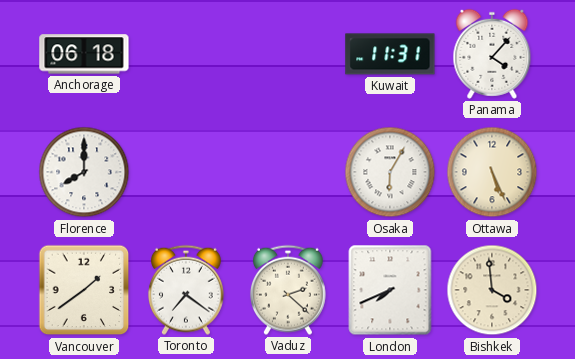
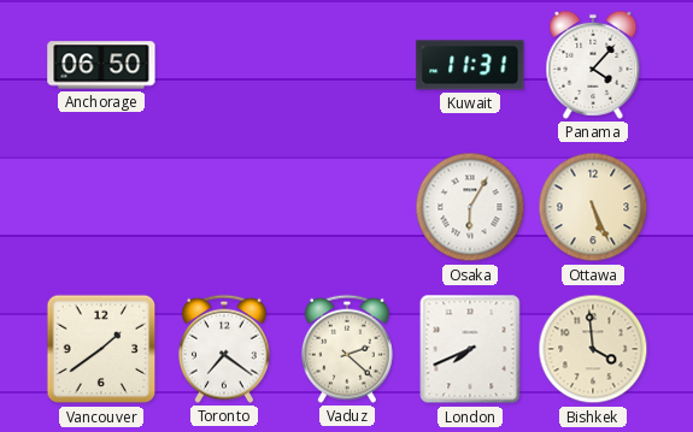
Anchorage: 06:18 -> 06:50
Florence: 8:00 -> none
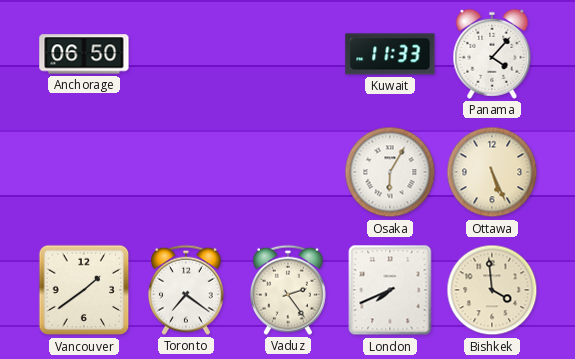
Kuwait: 11:31 -> 11:33
Vaduz: 2:22 -> 2:24
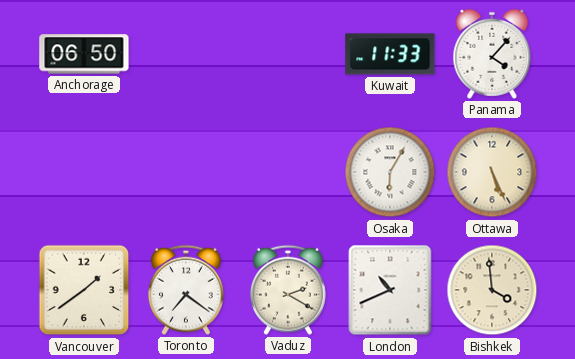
Vaduz: 2:24 -> 2:20
London: 7:41 -> 10:41
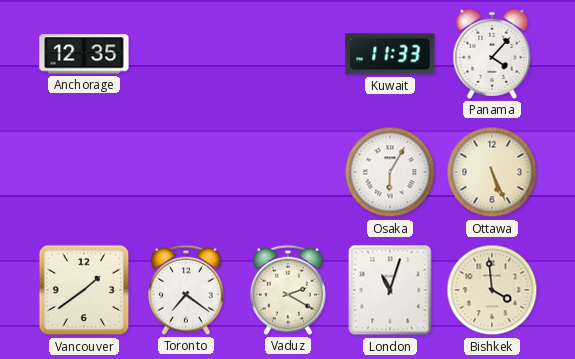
Anchorage: 06:50 -> 12:35
London: 10:41 -> 11:03
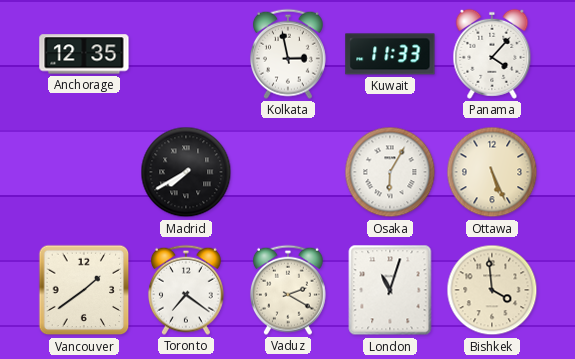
Kolkata: none -> 2:58
Madrid: none -> 7:40
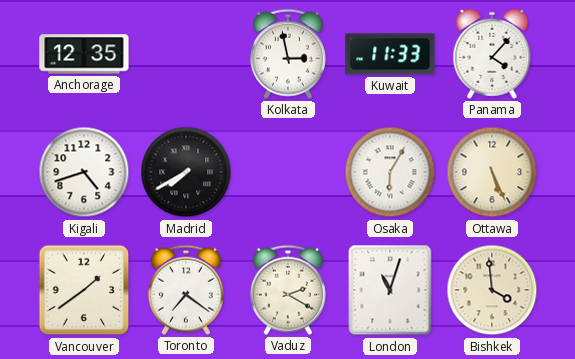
Kigali: none -> 4:42
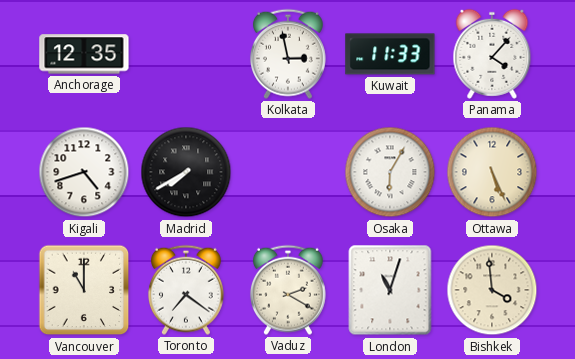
Vancouver: 1:39 -> 11:00
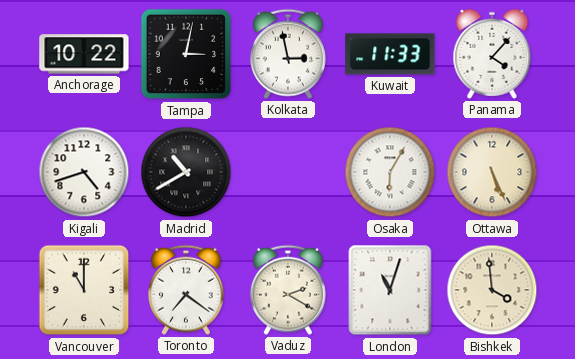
Anchorage: 12:35 -> 10:22
Tampa: none -> 3:02
Madrid: 7:40 -> 10:40
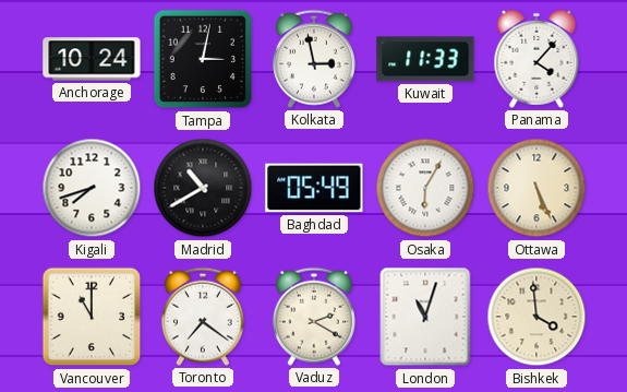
Anchorage: 10:22 -> 10:24
Kigali: 4:42 -> 7:42
Baghdad: none -> 05:49
